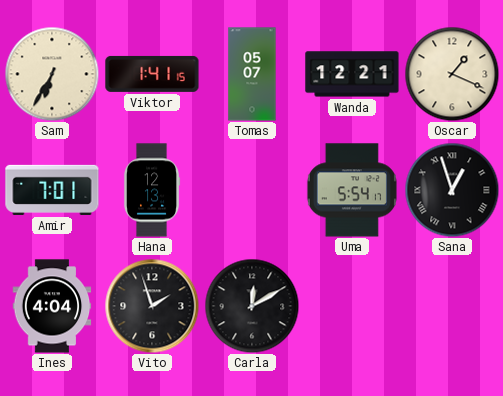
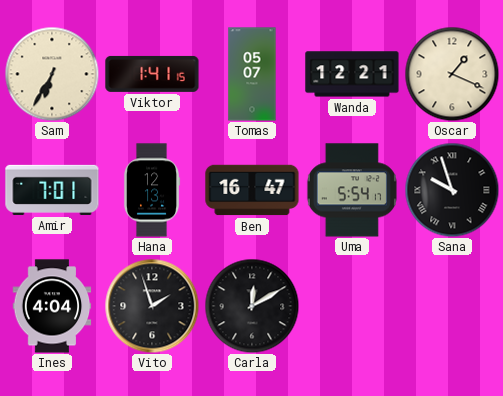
Ben: none -> 16:47
Sana: 12:57 -> 9:57
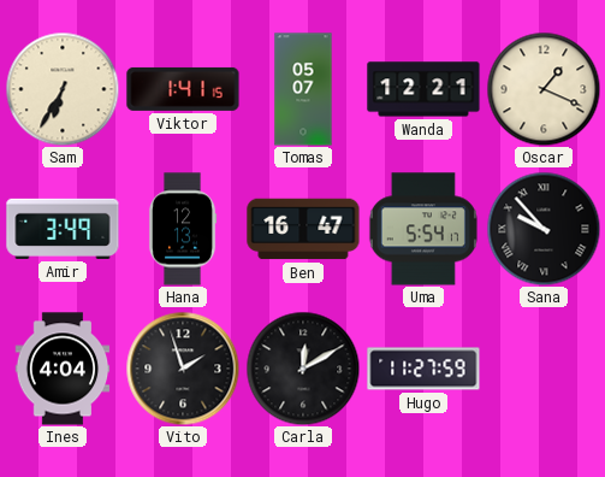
Amir: 7:01 -> 3:49
Sana: 9:57 -> 9:53
Hugo: none -> 11:27
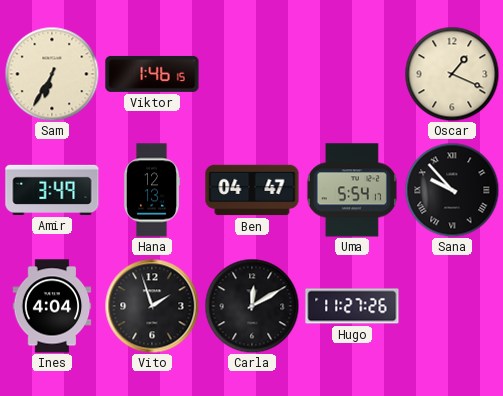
Viktor: 1:41 -> 1:46
Tomas: 05:07 -> none
Wanda: 12:21 -> none
Ben: 16:47 -> 04:47
Hugo: 11:27:59 -> 11:27:26
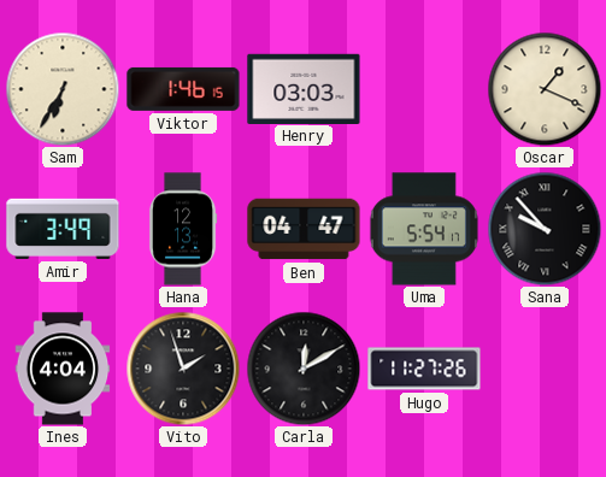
Henry: none -> 03:03
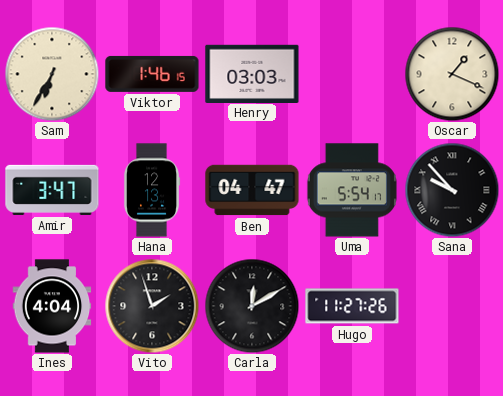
Amir: 3:49 -> 3:47
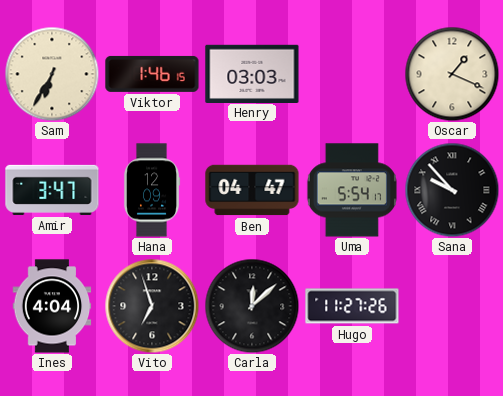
Hana: 12:13 -> 12:09
Vito: 1:57 -> 6:57
Carla: 12:10 -> 12:08
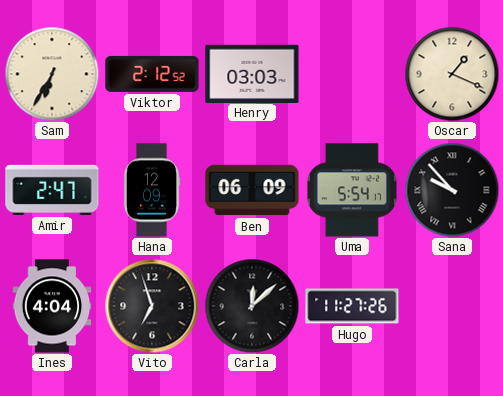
Viktor: 1:46 -> 2:12
Amir: 3:47 -> 2:47
Ben: 04:47 -> 06:09
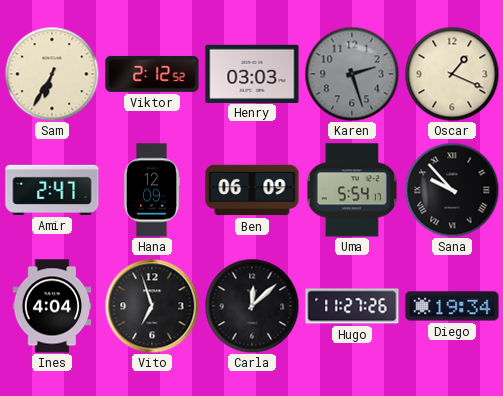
Karen: none -> 2:27
Diego: none -> 19:34
